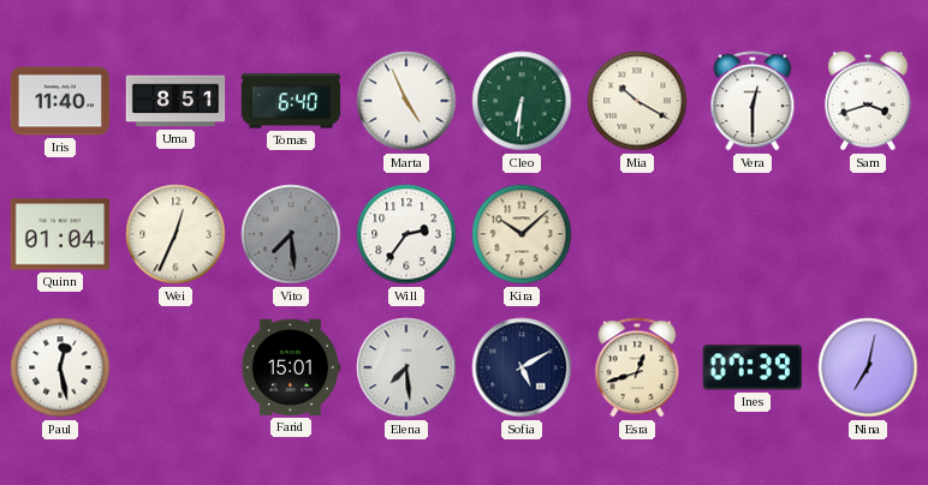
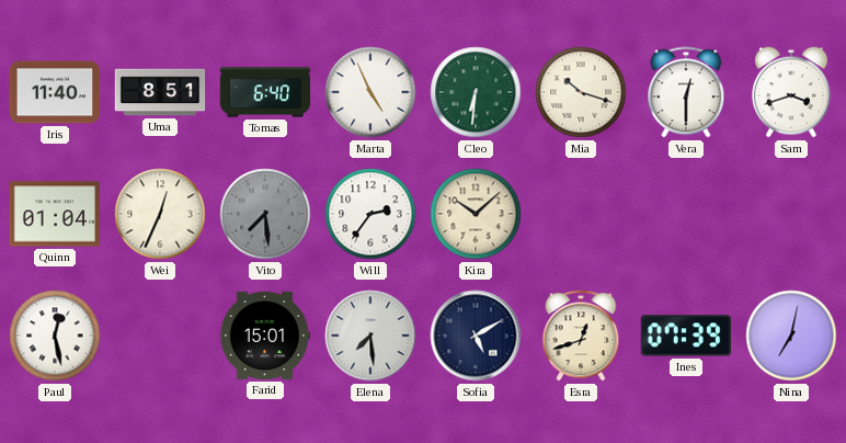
Mia: 10:20 -> 10:18
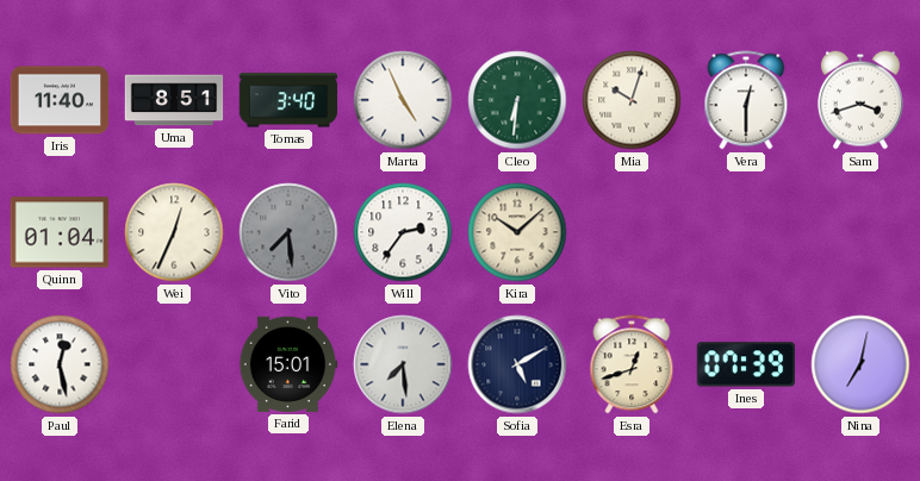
Tomas: 6:40 -> 3:40
Mia: 10:18 -> 10:03
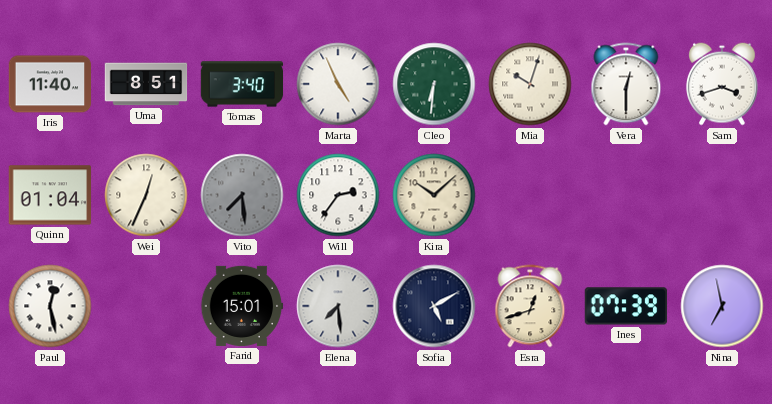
Nina: 7:02 -> 6:58
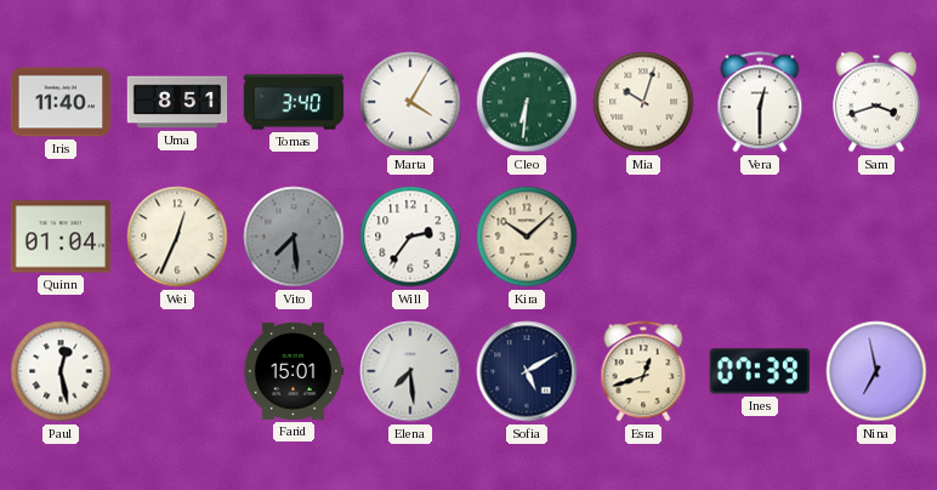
Marta: 4:56 -> 4:05
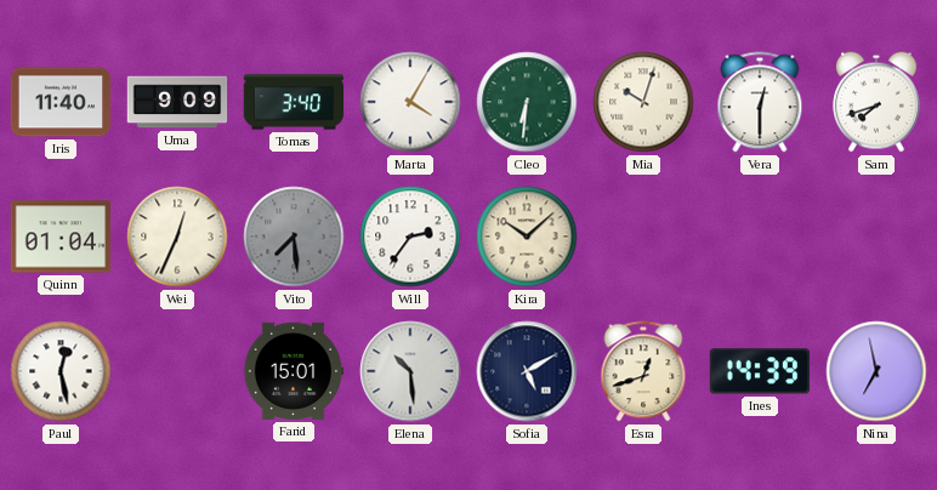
Uma: 8:51 -> 9:09
Sam: 3:42 -> 7:42
Elena: 7:29 -> 10:29
Ines: 07:39 -> 14:39
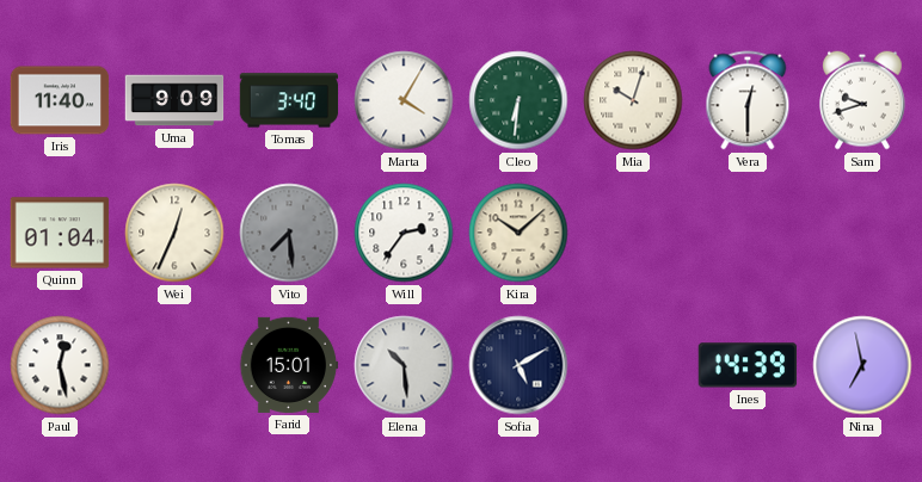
Sam: 7:42 -> 9:42
Esra: 12:42 -> none
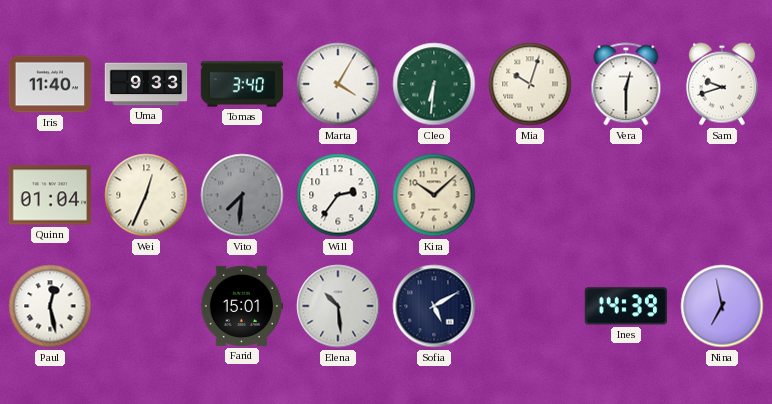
Uma: 9:09 -> 9:33
Vito: 7:29 -> 7:31
